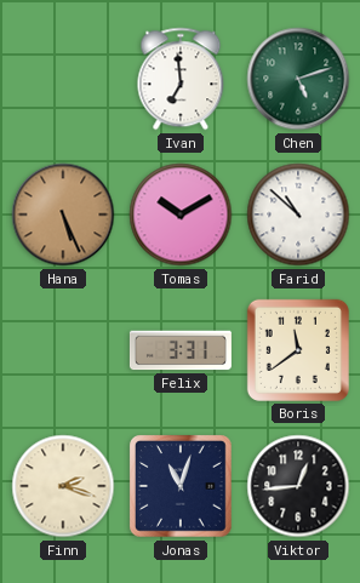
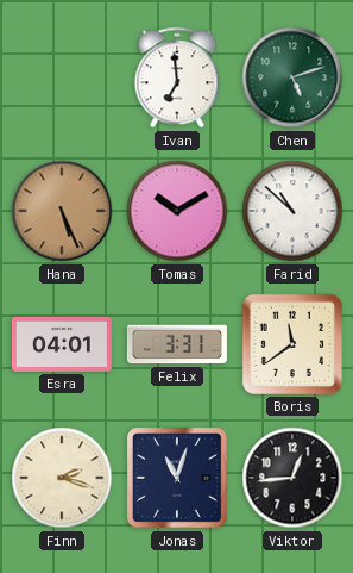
Esra: none -> 04:01
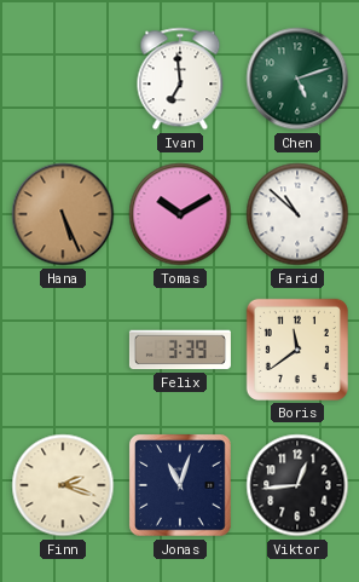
Esra: 04:01 -> none
Felix: 3:31 -> 3:39
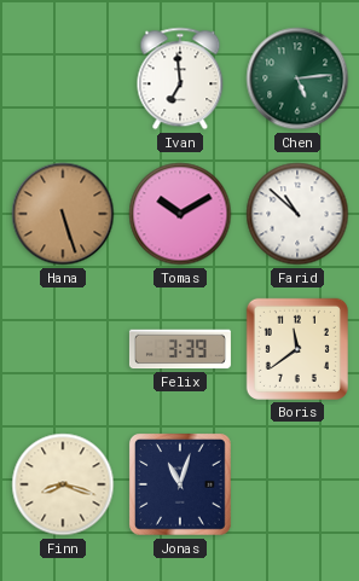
Chen: 5:12 -> 5:14
Hana: 5:26 -> 5:27
Finn: 2:18 -> 8:18
Viktor: 12:44 -> none
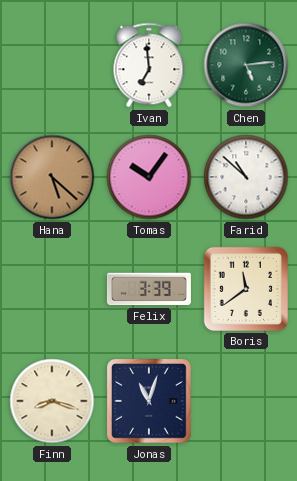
Hana: 5:27 -> 5:22
Tomas: 10:10 -> 10:06
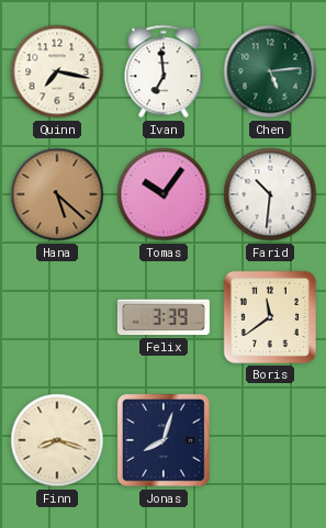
Quinn: none -> 7:17
Farid: 10:52 -> 10:31
Jonas: 11:03 -> 8:03
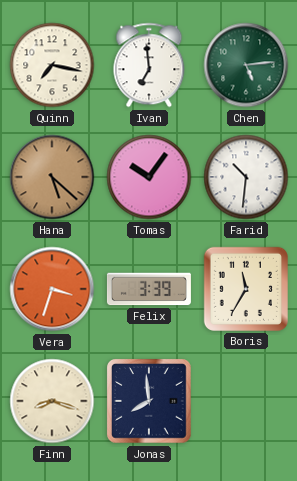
Vera: none -> 3:33
Boris: 11:39 -> 11:35
Jonas: 8:03 -> 7:59
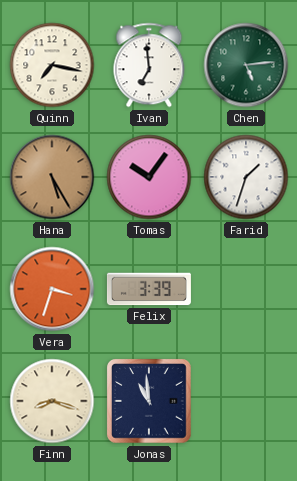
Hana: 5:22 -> 5:25
Farid: 10:31 -> 1:33
Boris: 11:35 -> none
Jonas: 7:59 -> 10:59
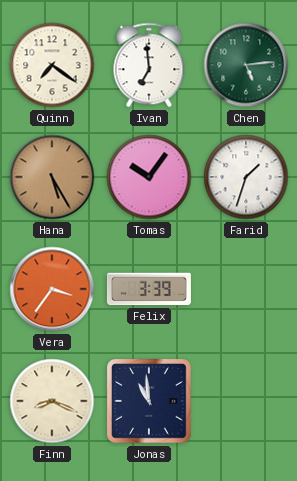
Quinn: 7:17 -> 7:21
Vera: 3:33 -> 3:36
Finn: 8:18 -> 8:19
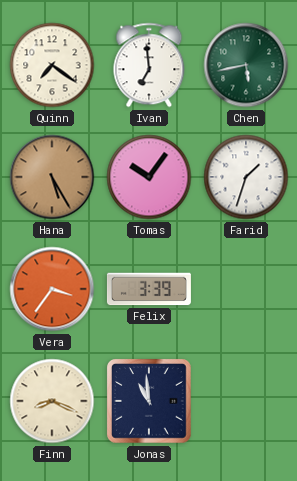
Chen: 5:14 -> 5:43
